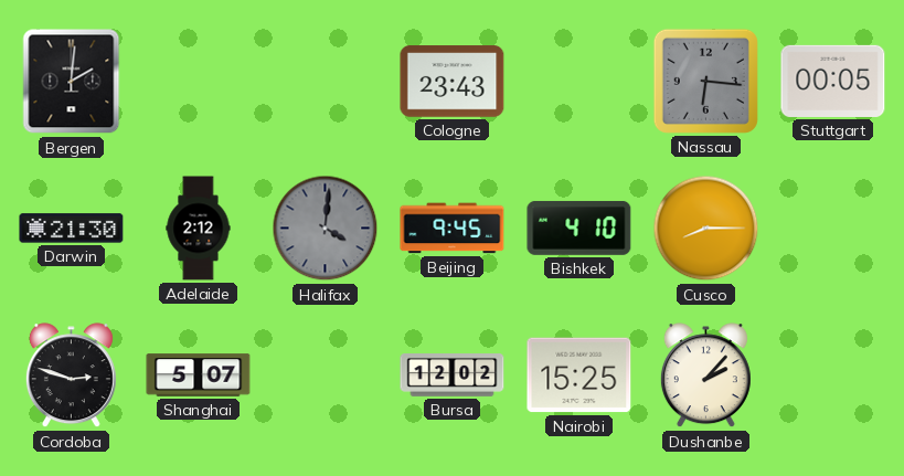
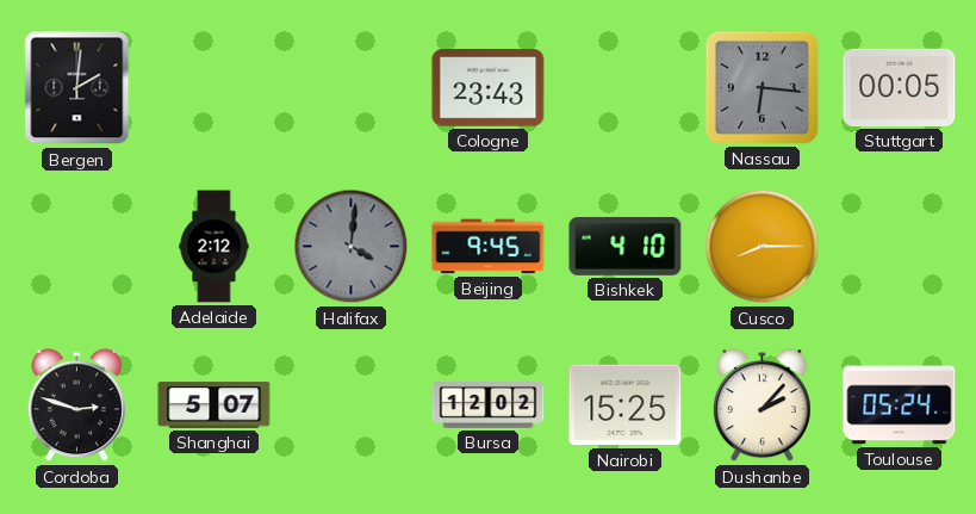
Darwin: 21:30 -> none
Toulouse: none -> 05:24
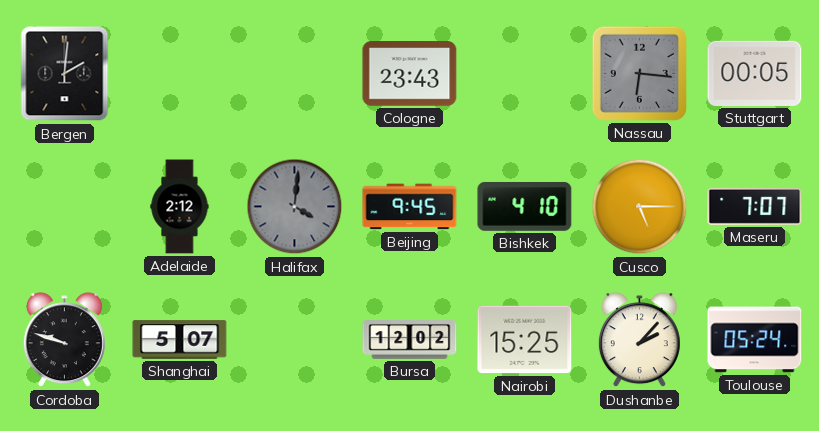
Cusco: 8:15 -> 5:15
Maseru: none -> 7:07
Cordoba: 2:48 -> 9:48
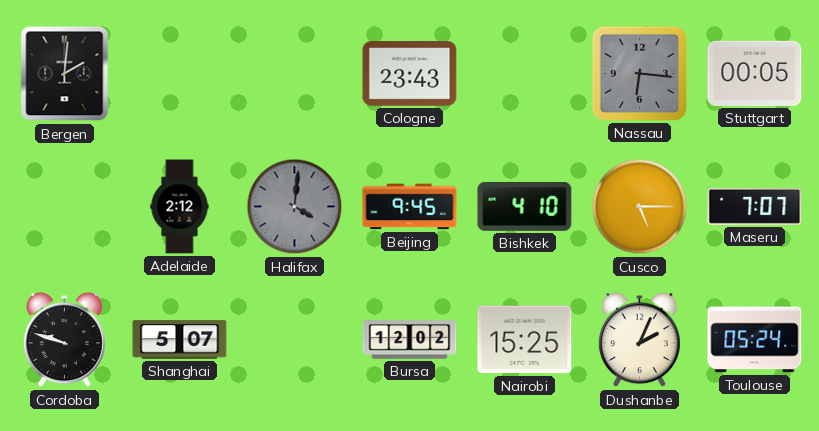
Dushanbe: 2:07 -> 2:04
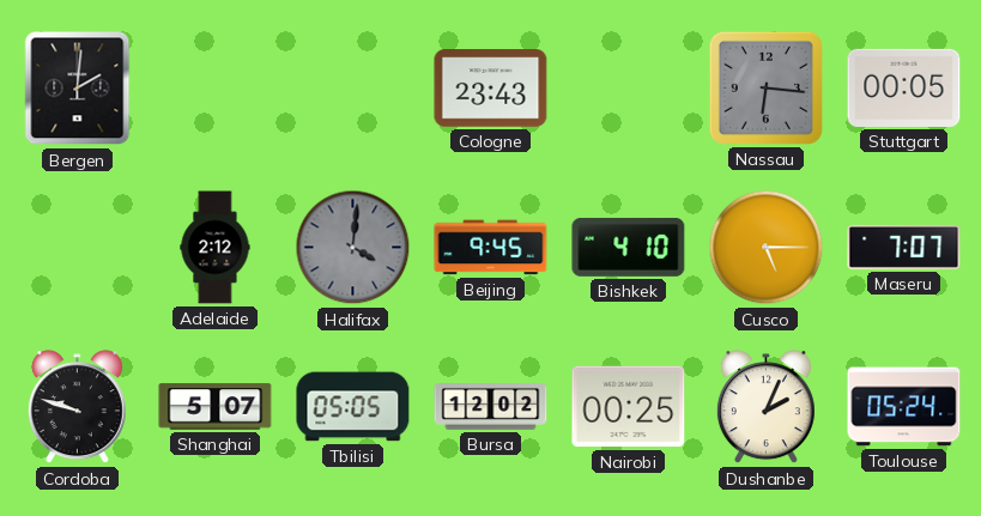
Tbilisi: none -> 05:05
Nairobi: 15:25 -> 00:25
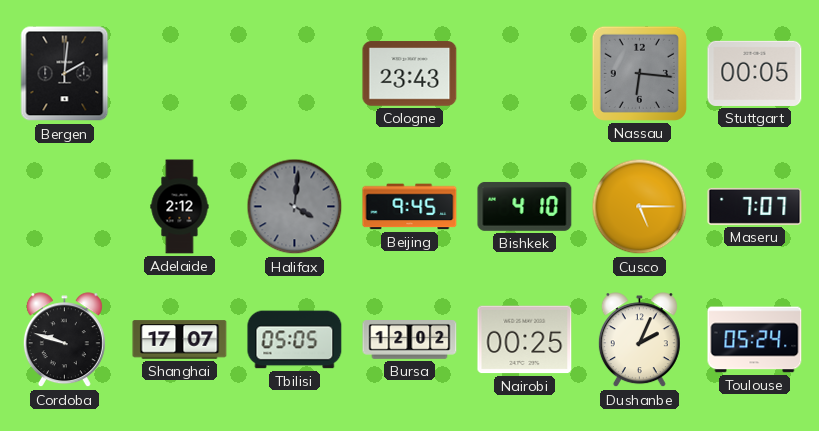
Shanghai: 5:07 -> 17:07
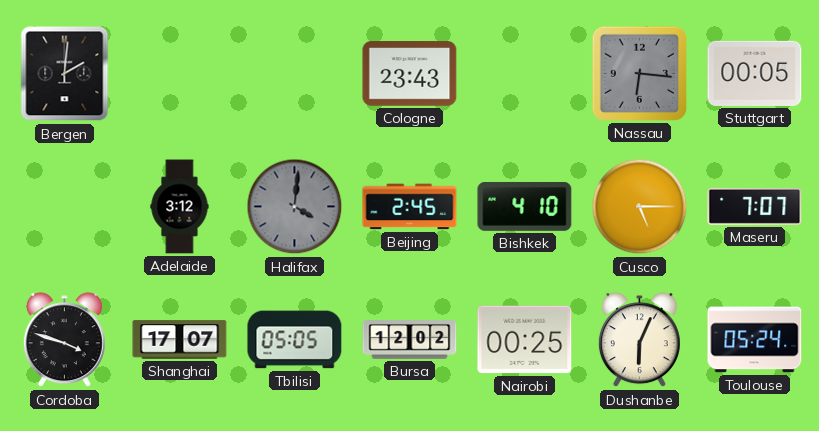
Adelaide: 2:12 -> 3:12
Beijing: 9:45 -> 2:45
Cordoba: 9:48 -> 3:48
Dushanbe: 2:04 -> 6:04
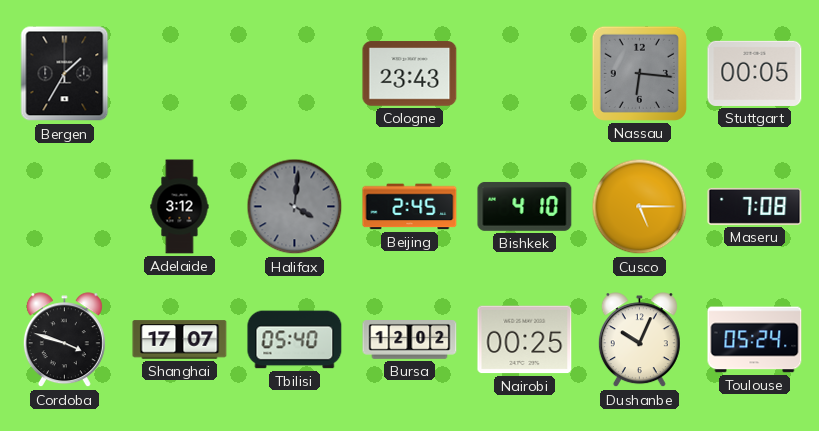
Bergen: 2:01 -> 1:35
Maseru: 7:07 -> 7:08
Tbilisi: 05:05 -> 05:40
Dushanbe: 6:04 -> 10:04
